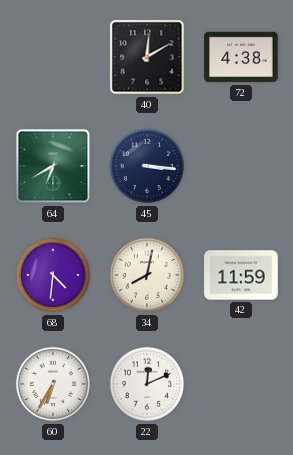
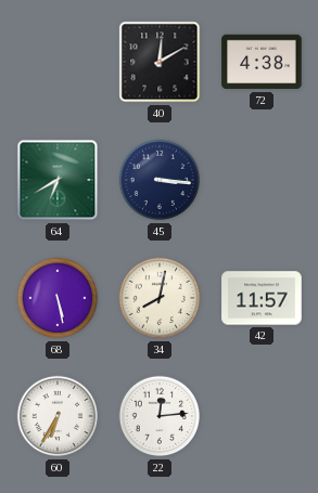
68: 4:31 -> 5:28
42: 11:59 -> 11:57
22: 12:11 -> 12:14
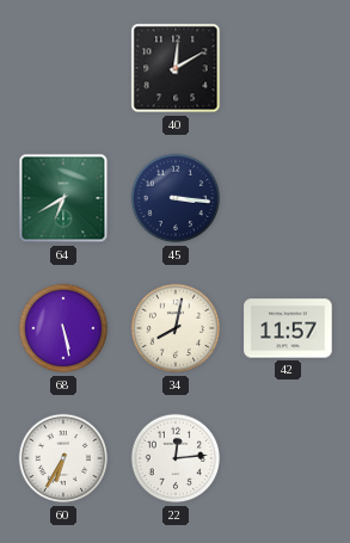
72: 4:38 -> none
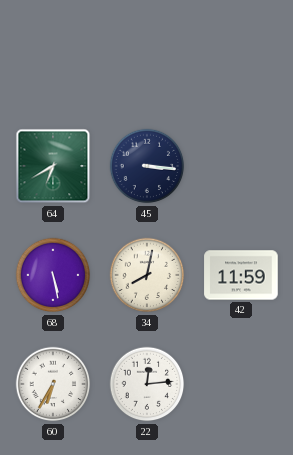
40: 12:10 -> none
42: 11:57 -> 11:59
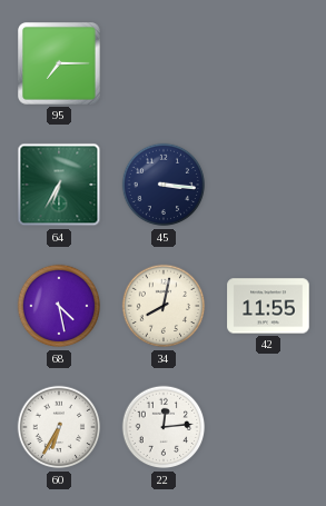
95: none -> 7:15
64: 6:40 -> 6:35
68: 5:28 -> 4:28
42: 11:59 -> 11:55
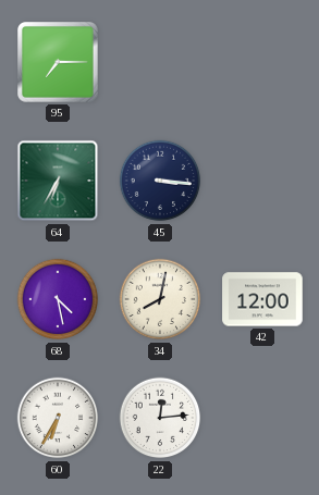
42: 11:55 -> 12:00
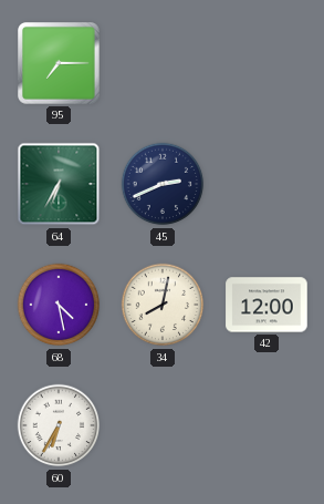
45: 3:16 -> 2:41
22: 12:14 -> none
